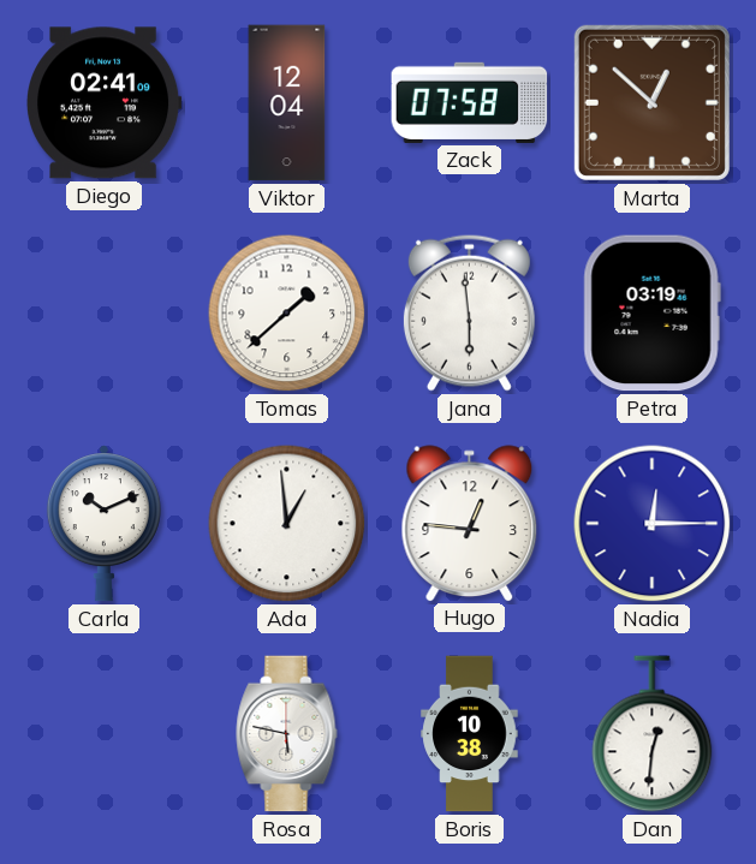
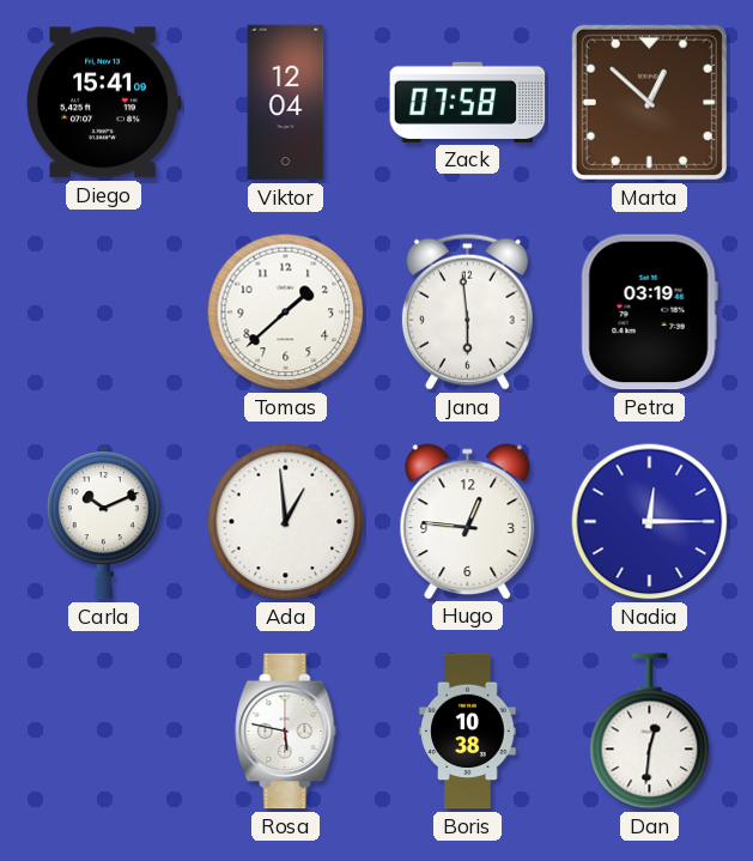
Diego: 02:41 -> 15:41
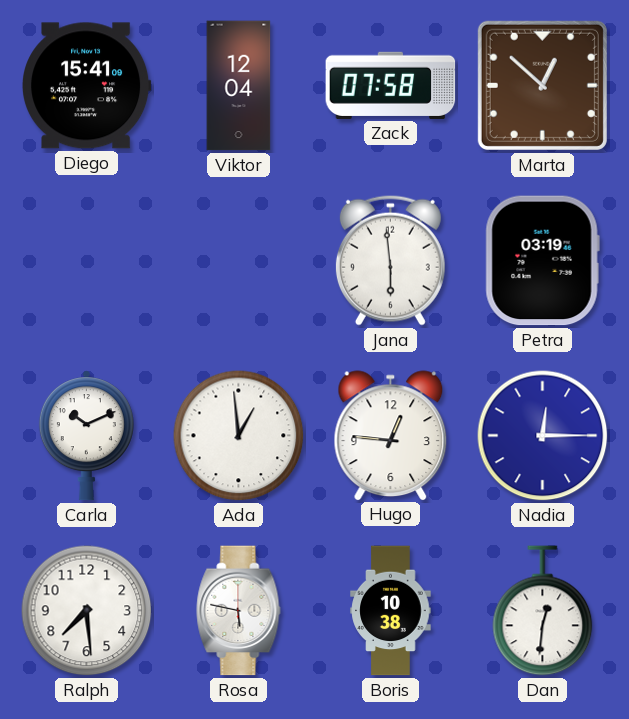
Tomas: 1:38 -> none
Ralph: none -> 7:29
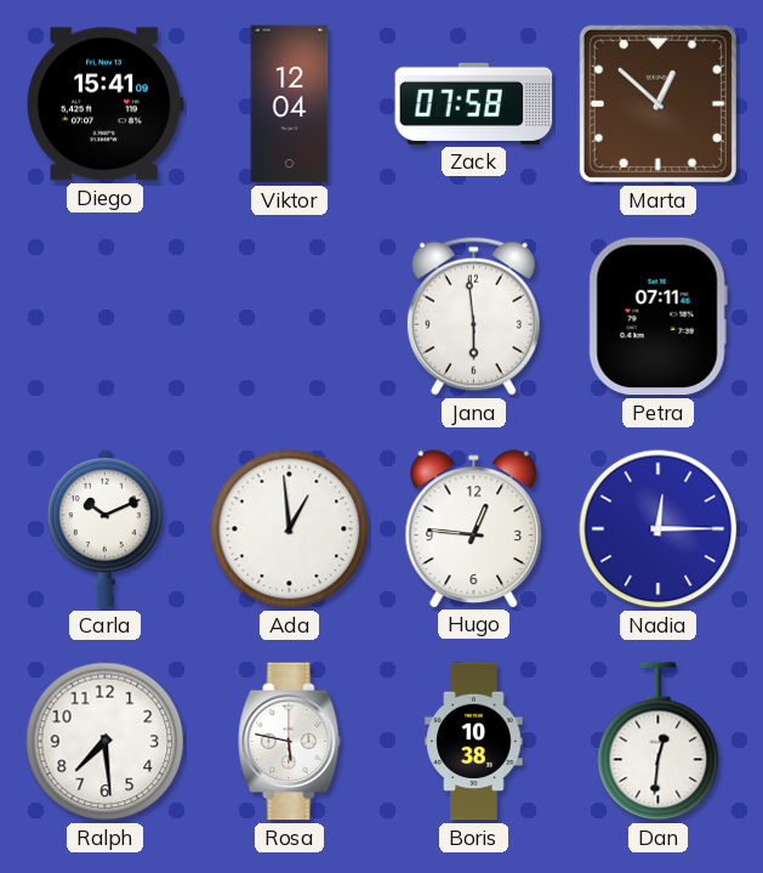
Petra: 03:19 -> 07:11
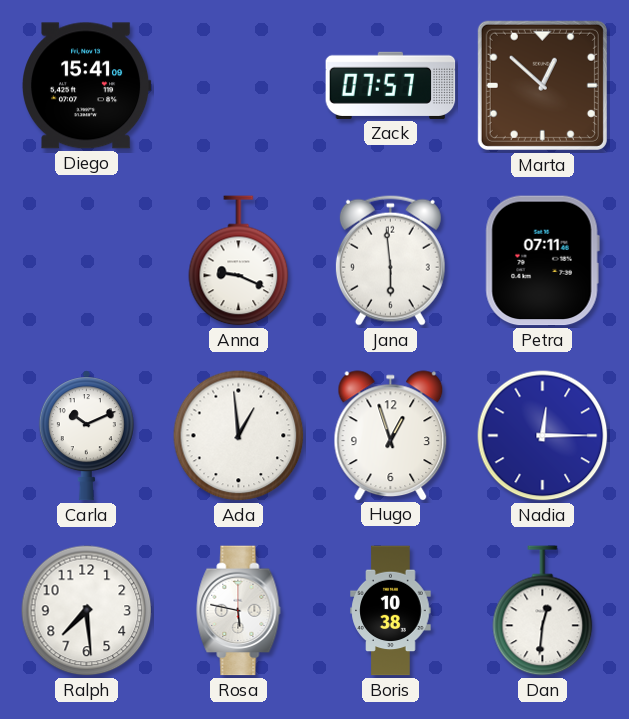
Viktor: 12:04 -> none
Zack: 07:58 -> 07:57
Anna: none -> 9:19
Hugo: 12:46 -> 12:57
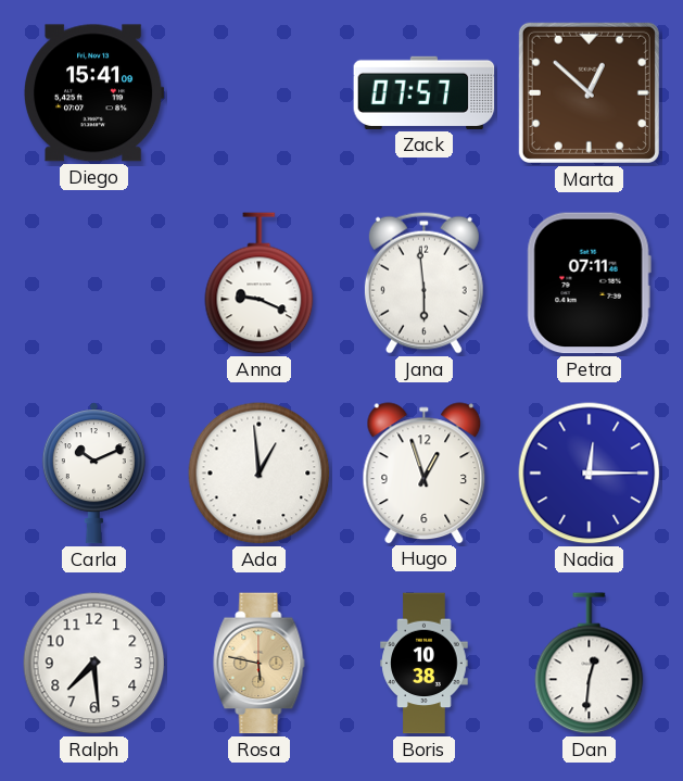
Rosa dial: white -> champagne
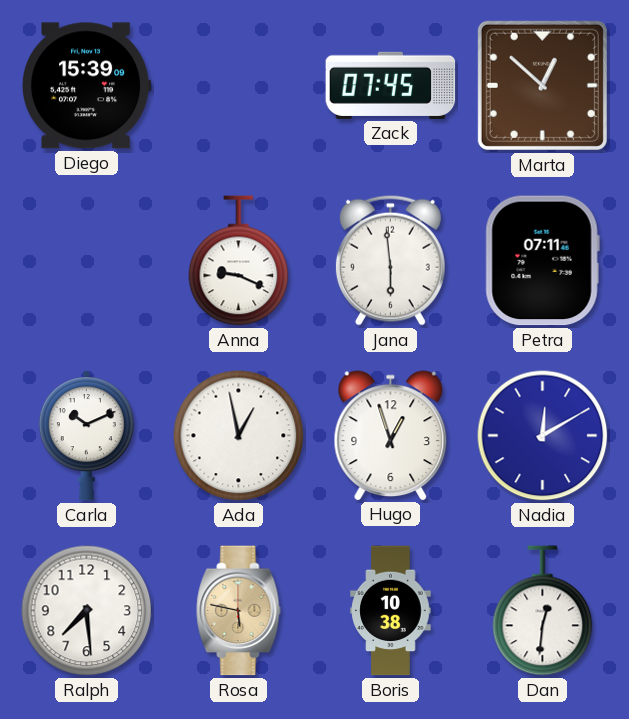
Diego: 15:41 -> 15:39
Zack: 07:57 -> 07:45
Ada: 12:59 -> 12:58
Nadia: 12:15 -> 12:10
